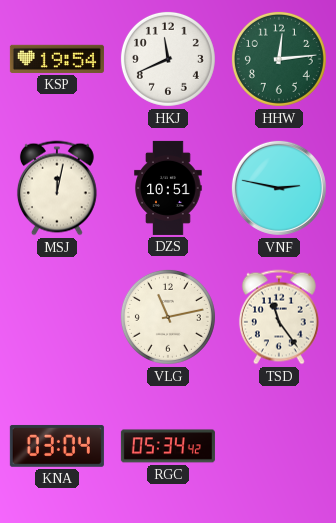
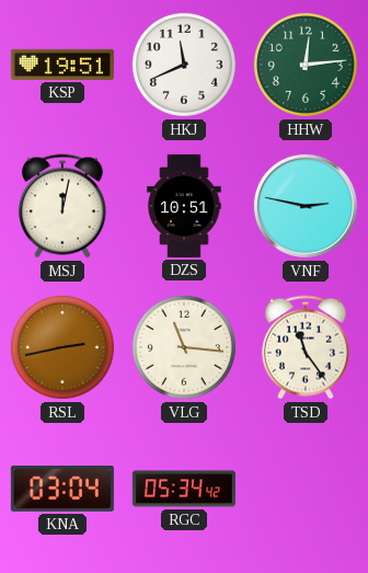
KSP: 19:54 -> 19:51
RSL: none -> 2:43
VLG: 11:13 -> 11:16
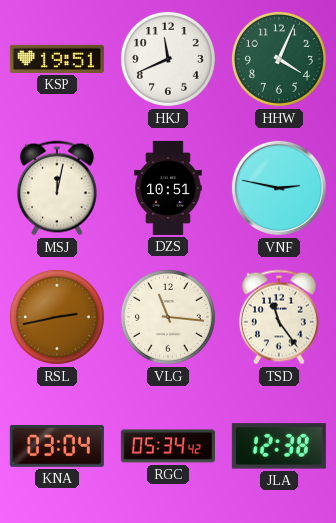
HHW: 12:14 -> 4:04
JLA: none -> 12:38
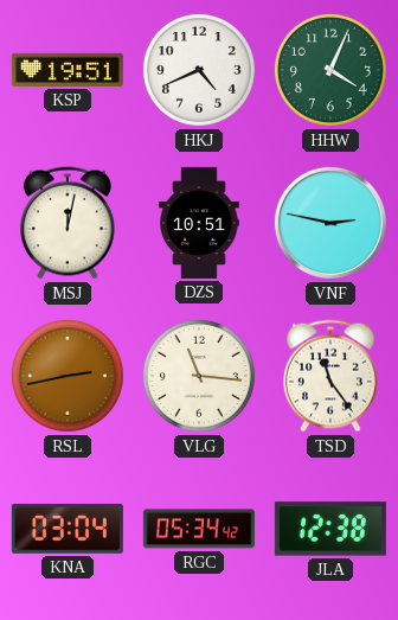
HKJ: 11:41 -> 4:41
